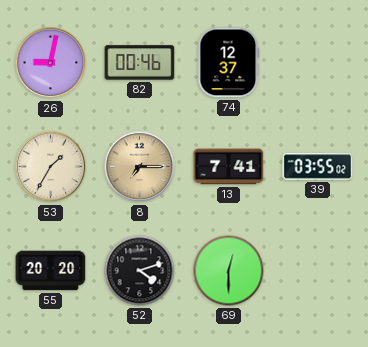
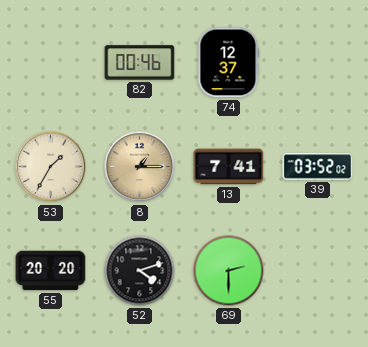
26: 9:02 -> none
8: 7:15 -> 1:15
39: 03:55 -> 03:52
69: 12:30 -> 2:30
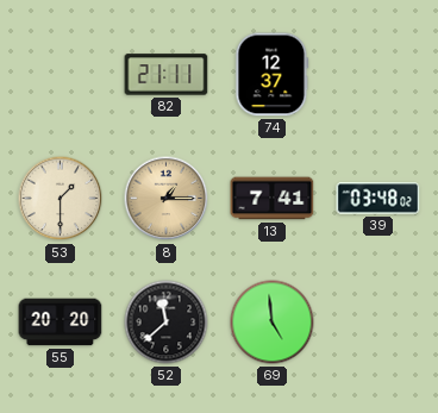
82: 00:46 -> 21:11
53: 1:35 -> 1:30
39: 03:52 -> 03:48
52: 4:12 -> 11:38
69: 2:30 -> 4:59
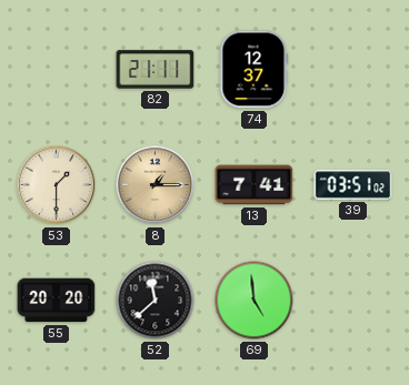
39: 03:48 -> 03:51
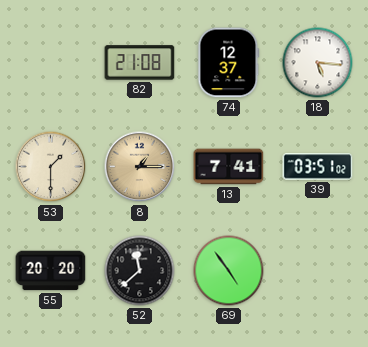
82: 21:11 -> 21:08
18: none -> 5:16
69: 4:59 -> 4:54
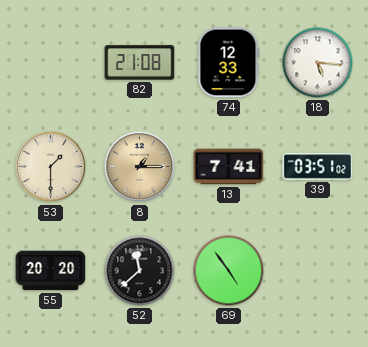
74: 12:37 -> 12:33
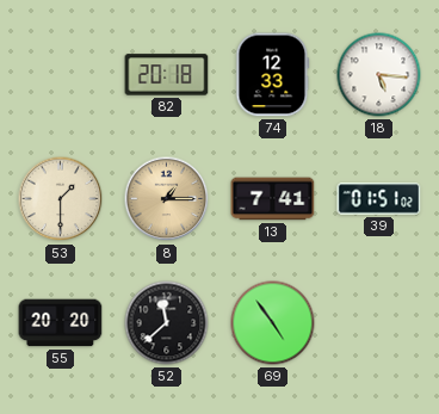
82: 21:08 -> 20:18
39: 03:51 -> 01:51
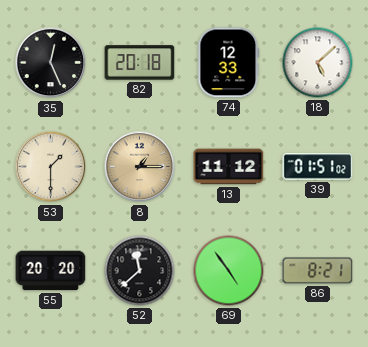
35: none -> 12:26
18: 5:16 -> 5:08
13: 7:41 -> 11:12
86: none -> 8:21
